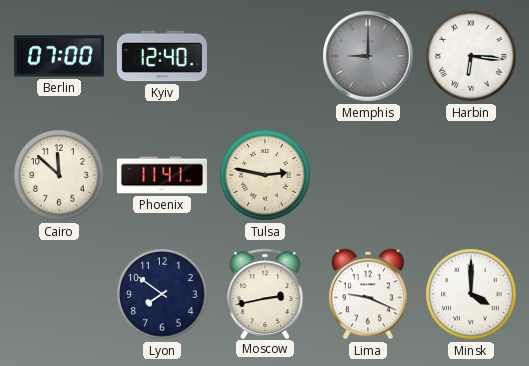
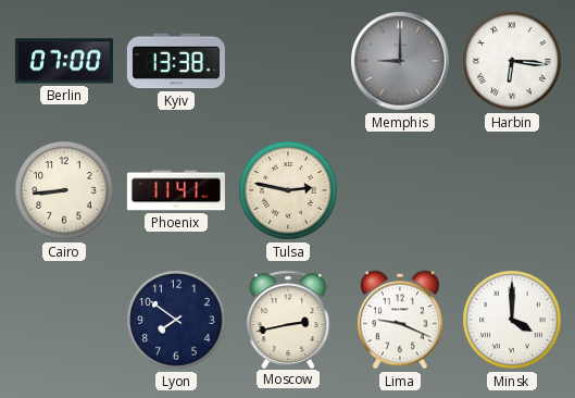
Kyiv: 12:40 -> 13:38
Cairo: 11:52 -> 8:44
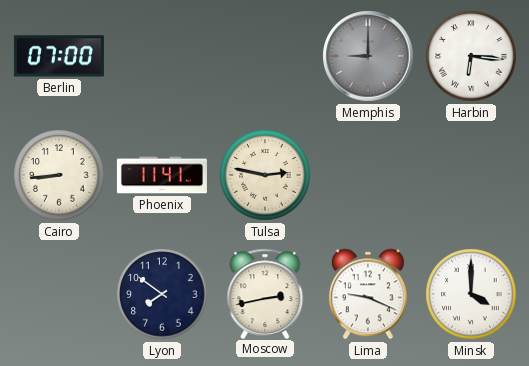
Kyiv: 13:38 -> none
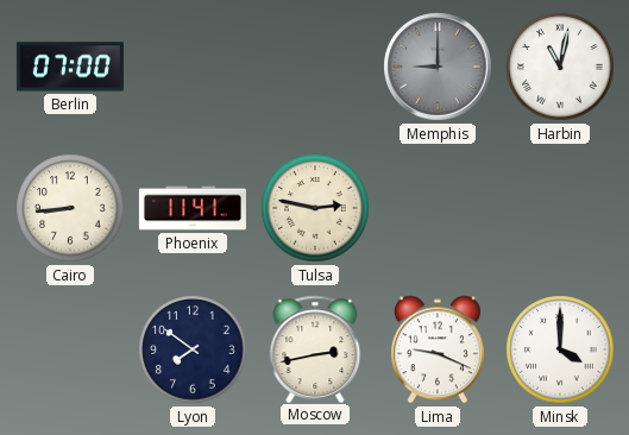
Harbin: 6:16 -> 11:02
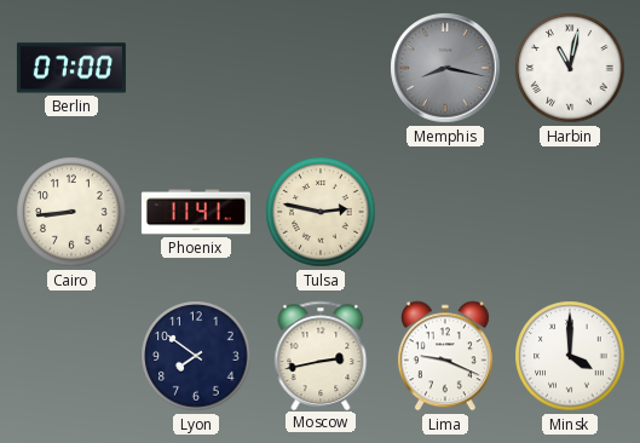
Memphis: 9:00 -> 8:17
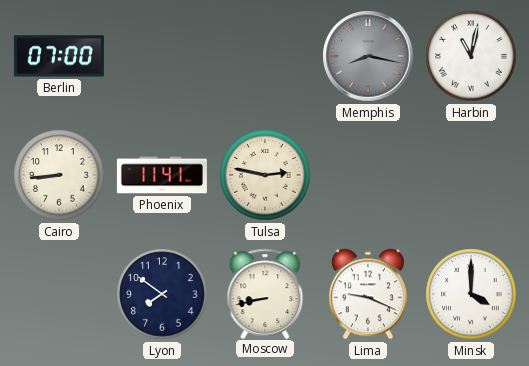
Moscow: 2:43 -> 8:43
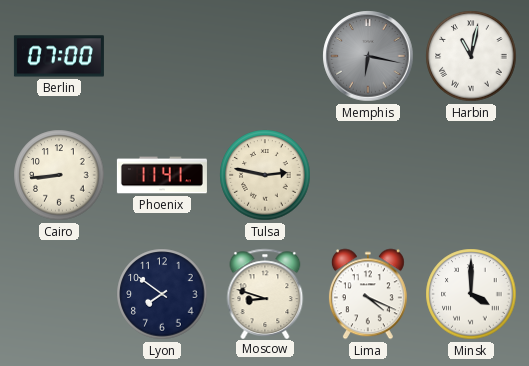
Memphis: 8:17 -> 6:17
Moscow: 8:43 -> 8:48
Lima: 9:19 -> 4:19
